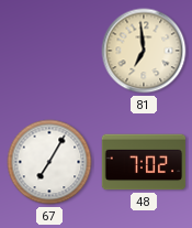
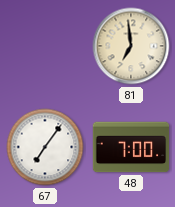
67: 7:05 -> 7:06
48: 7:02 -> 7:00
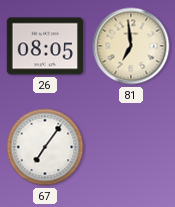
26: none -> 08:05
48: 7:00 -> none
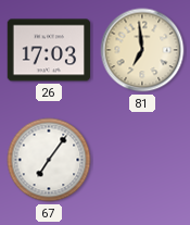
26: 08:05 -> 17:03
